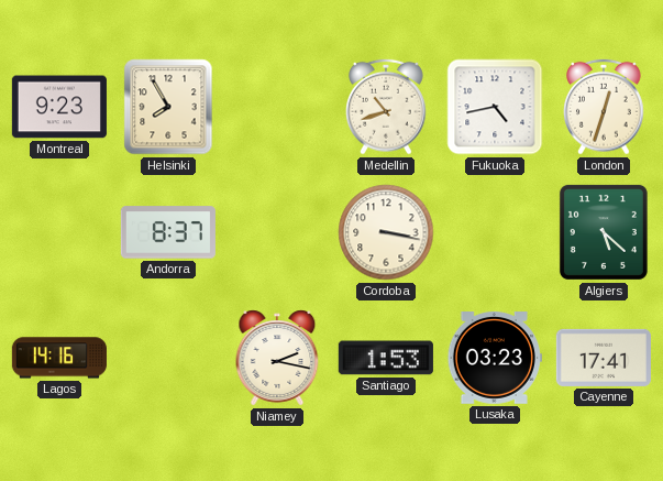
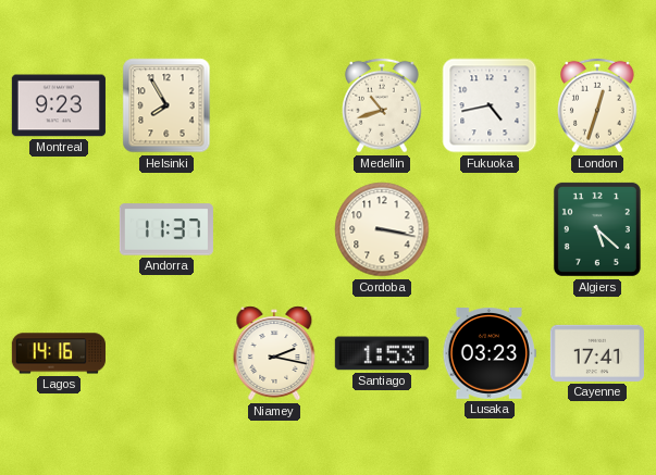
Andorra: 8:37 -> 11:37
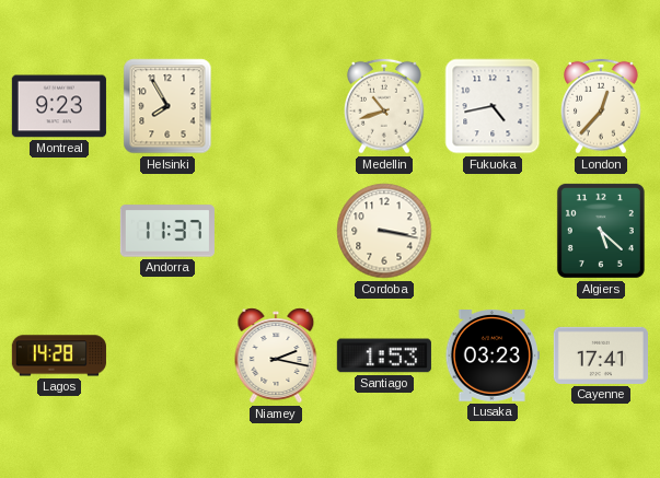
London: 12:33 -> 12:37
Lagos: 14:16 -> 14:28
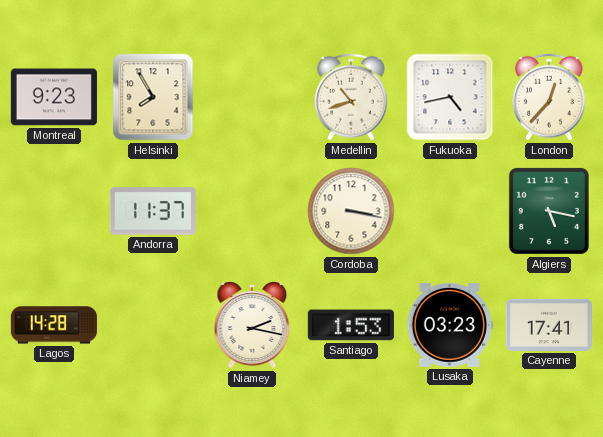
Algiers: 5:22 -> 5:17
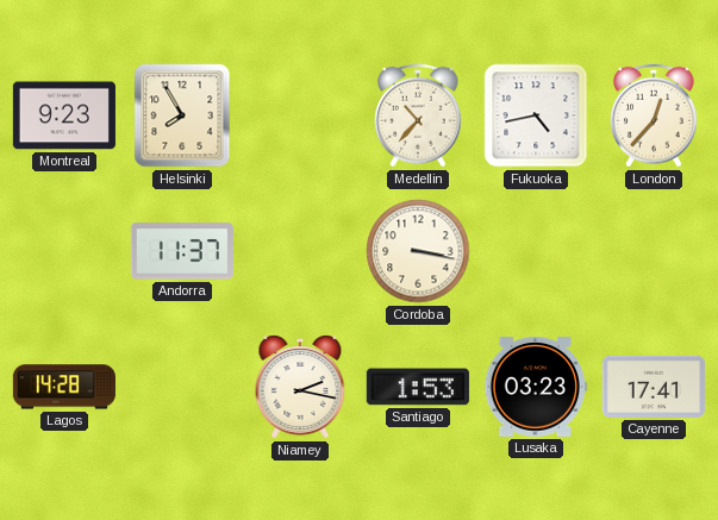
Medellin: 10:42 -> 10:37
Algiers: 5:17 -> none
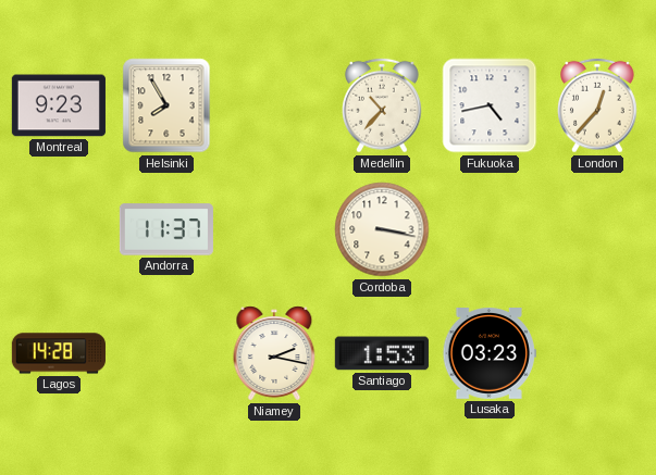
Cayenne: 17:41 -> none
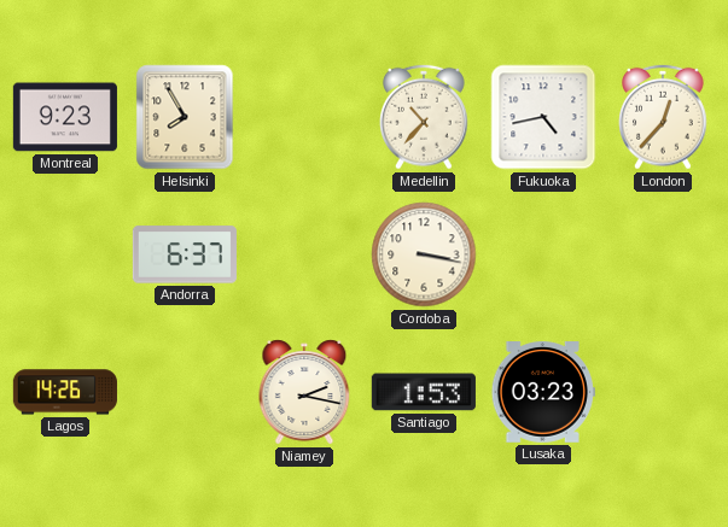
Andorra: 11:37 -> 6:37
Lagos: 14:28 -> 14:26
